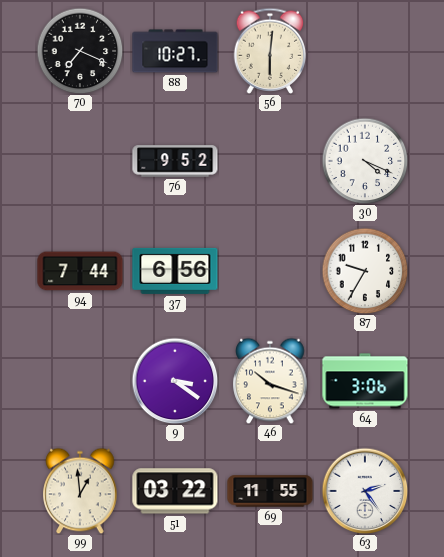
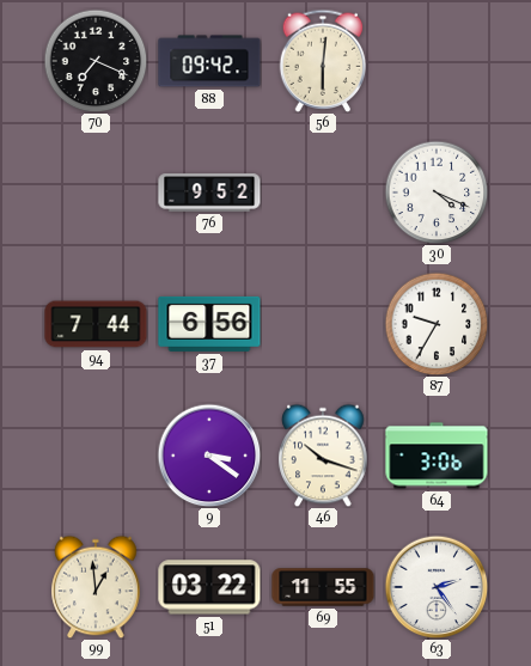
88: 10:27 -> 09:42
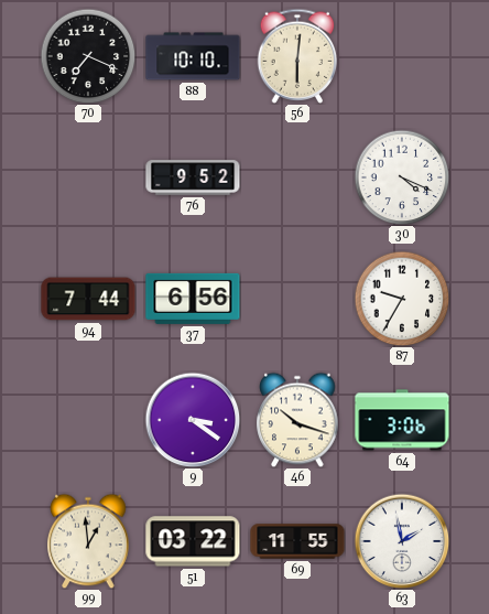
88: 09:42 -> 10:10
63: 2:24 -> 1:58
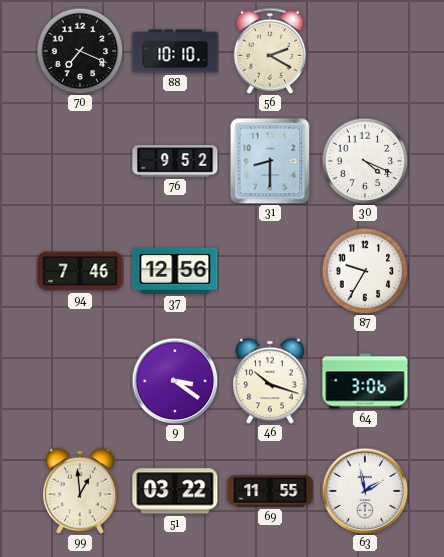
56: 6:01 -> 2:20
31: none -> 8:30
94: 7:44 -> 7:46
37: 6:56 -> 12:56
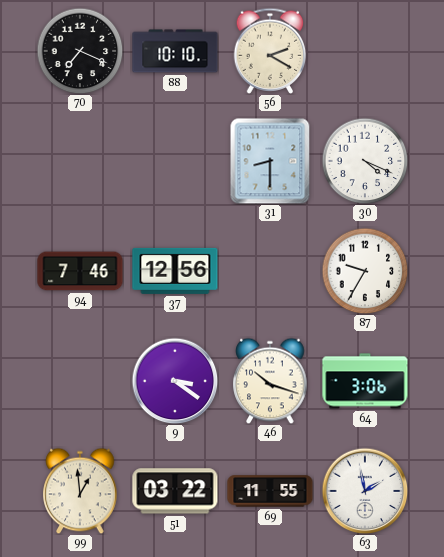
76: 9:52 -> none
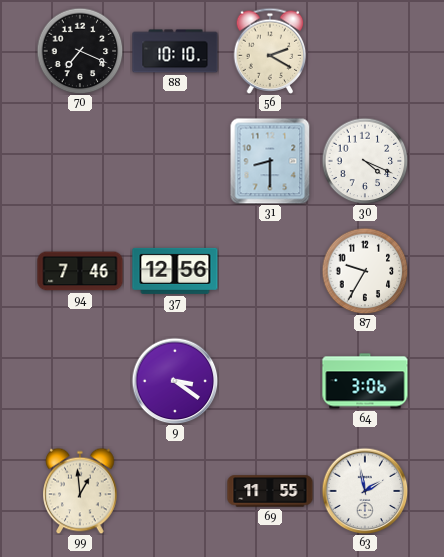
46: 10:18 -> none
51: 03:22 -> none
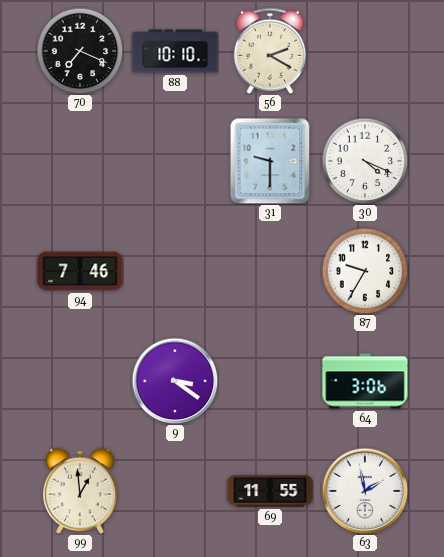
31: 8:30 -> 9:30
37: 12:56 -> none
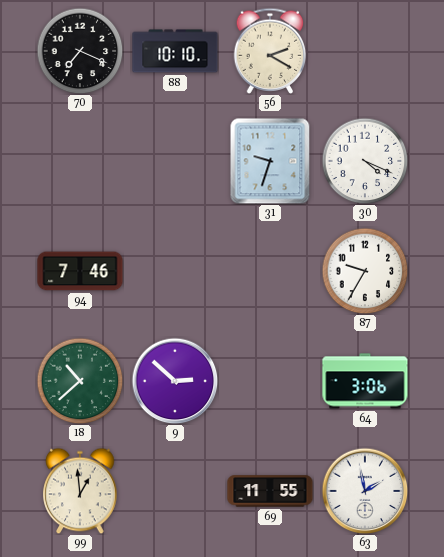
31: 9:30 -> 9:33
18: none -> 10:38
9: 3:21 -> 2:52
